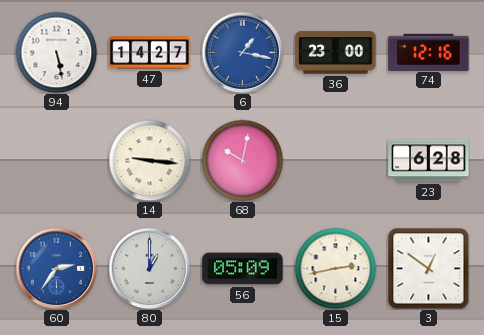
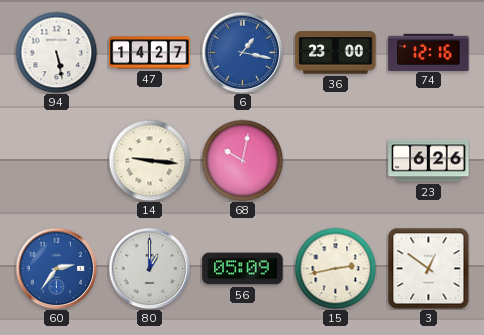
23: 6:28 -> 6:26
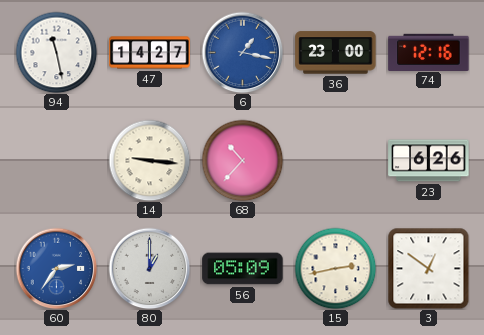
94: 5:28 -> 11:28
68: 10:02 -> 10:37
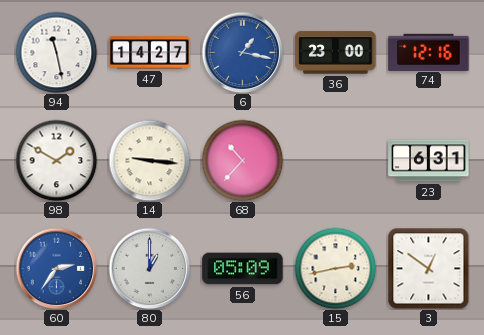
98: none -> 1:50
23: 6:26 -> 6:31
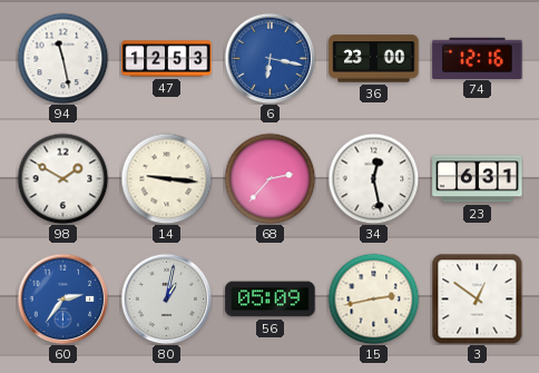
47: 14:27 -> 12:53
6: 1:17 -> 6:17
68: 10:37 -> 2:37
34: none -> 12:28
80: 1:00 -> 1:02
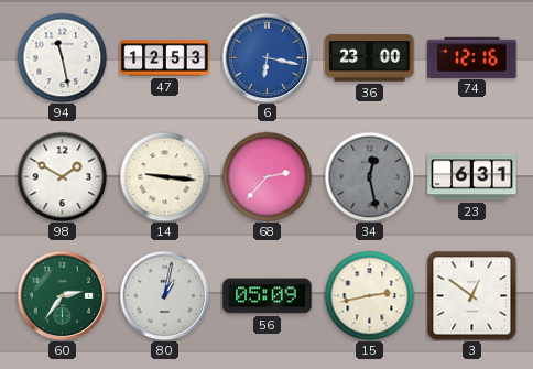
34 dial: white -> grey
60 dial: blue -> green
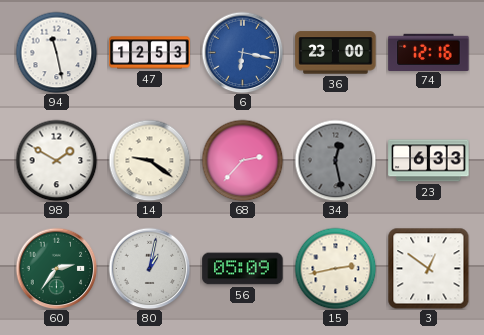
14: 9:16 -> 9:21
23: 6:31 -> 6:33
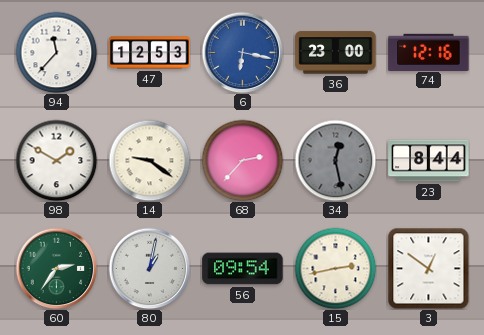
94: 11:28 -> 11:37
23: 6:33 -> 8:44
56: 05:09 -> 09:54
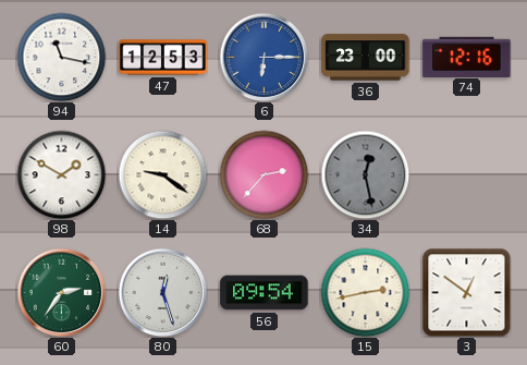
94: 11:37 -> 11:17
6: 6:17 -> 6:15
23: 8:44 -> none
80: 1:02 -> 12:27
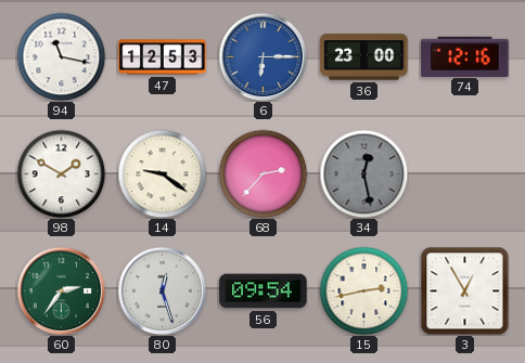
3: 12:51 -> 12:55
